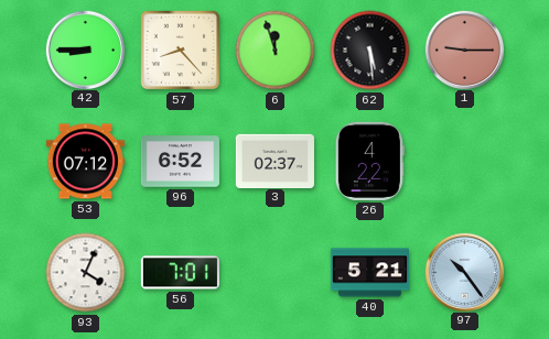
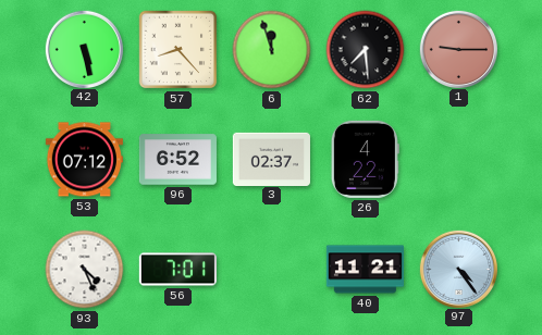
42: 8:45 -> 5:28
62: 5:29 -> 7:29
93: 4:04 -> 4:26
40: 5:21 -> 11:21
97: 10:24 -> 4:24
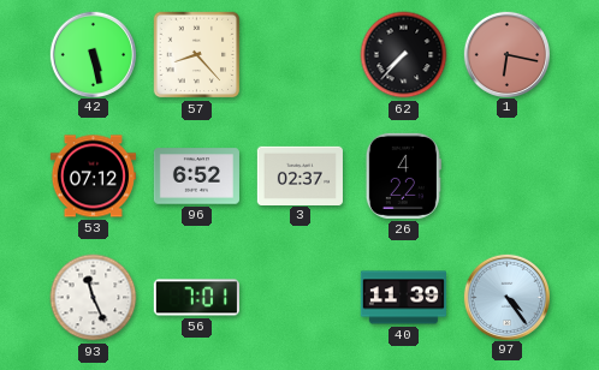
6: 11:57 -> none
62: 7:29 -> 7:37
1: 9:15 -> 6:17
93: 4:26 -> 11:26
40: 11:21 -> 11:39
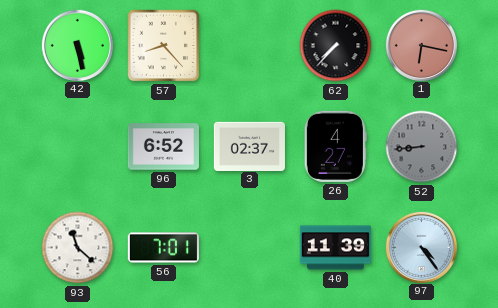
53: 07:12 -> none
26: 4:22 -> 4:27
52: none -> 8:44
93: 11:26 -> 11:22
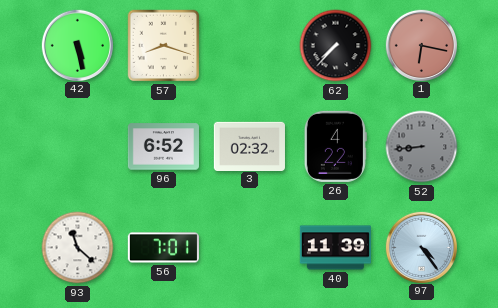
57: 8:23 -> 8:18
3: 02:37 -> 02:32
26: 4:27 -> 4:22
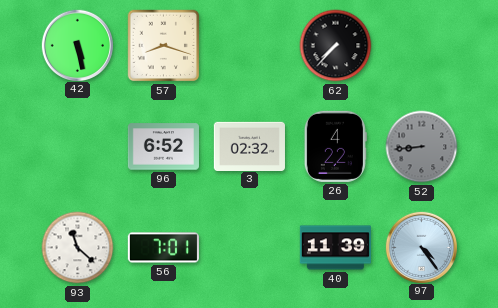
1: 6:17 -> none
